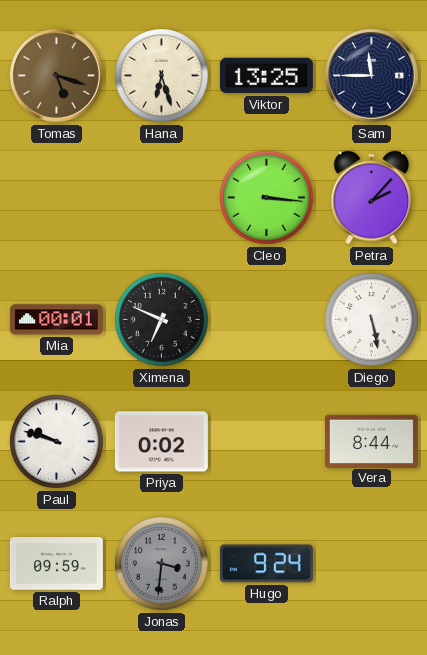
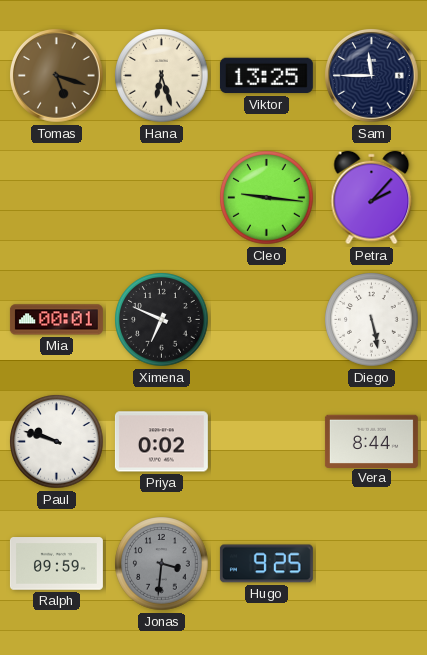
Cleo: 3:16 -> 9:16
Hugo: 9:24 -> 9:25
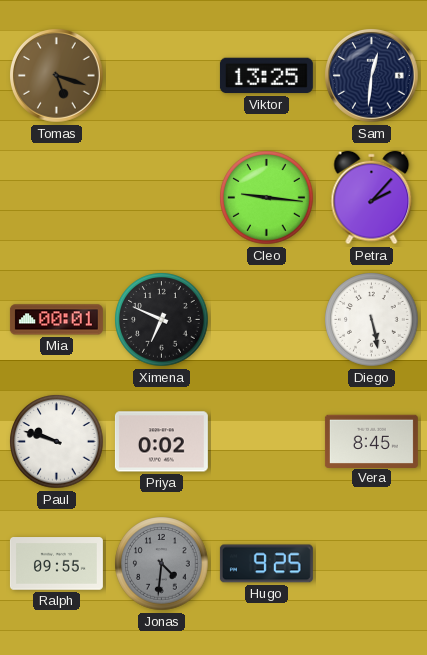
Hana: 6:27 -> none
Sam: 11:45 -> 12:31
Vera: 8:44 -> 8:45
Ralph: 09:59 -> 09:55
Jonas: 3:31 -> 4:31
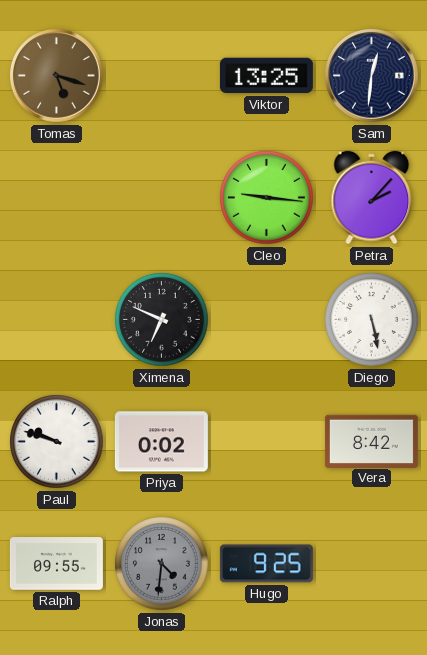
Mia: 00:01 -> none
Vera: 8:45 -> 8:42
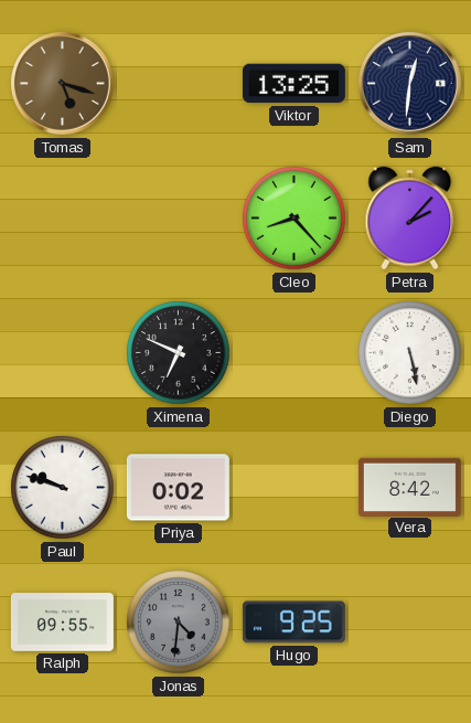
Cleo: 9:16 -> 8:23
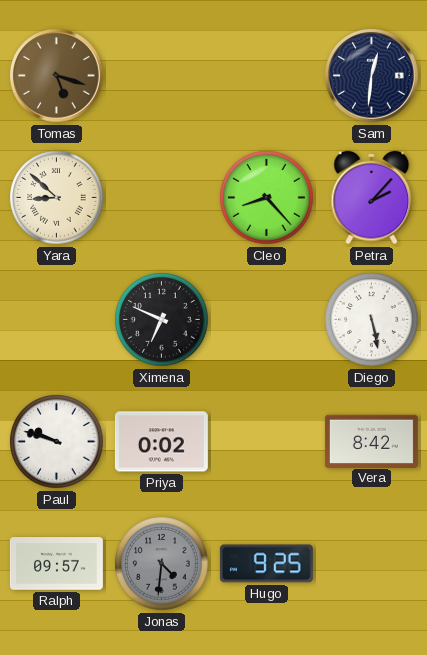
Viktor: 13:25 -> none
Yara: none -> 8:52
Ralph: 09:55 -> 09:57
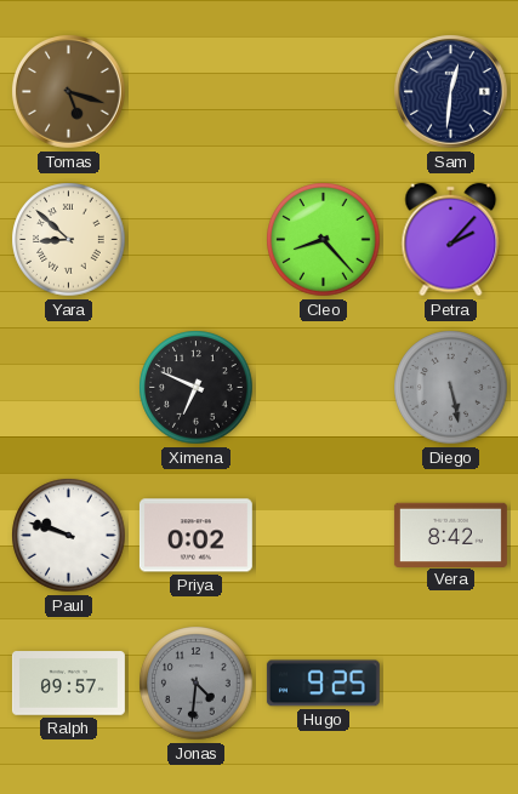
Diego dial: white -> grey
